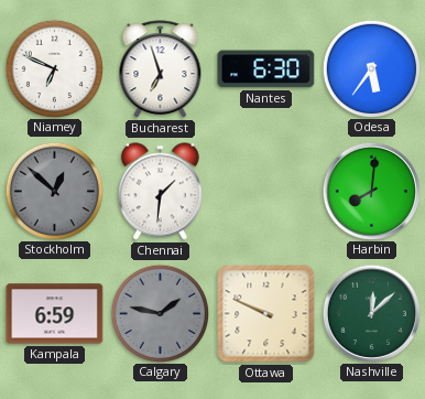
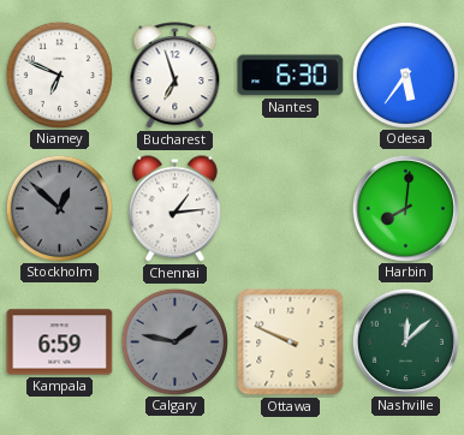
Chennai: 1:31 -> 1:14
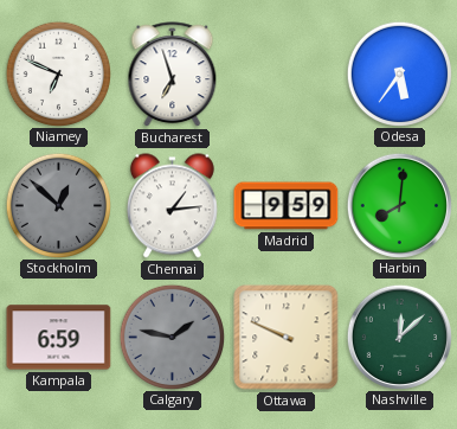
Nantes: 6:30 -> none
Madrid: none -> 9:59
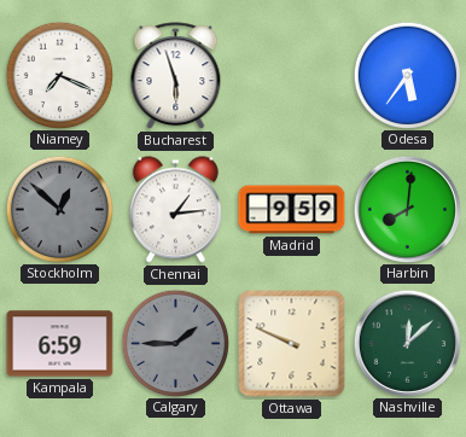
Niamey: 6:49 -> 7:19
Bucharest: 6:57 -> 5:57
Calgary: 1:47 -> 1:45
